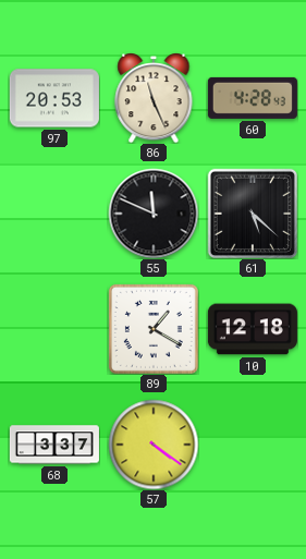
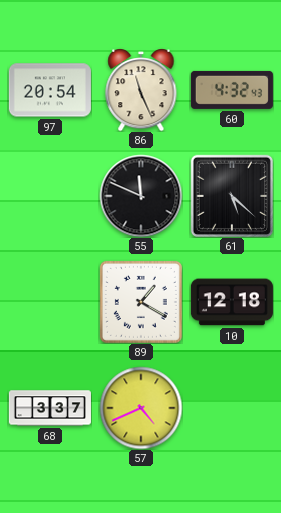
97: 20:53 -> 20:54
60: 4:28 -> 4:32
57: 4:21 -> 4:41
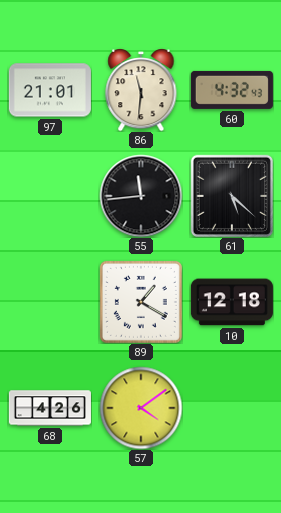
97: 20:54 -> 21:01
86: 11:26 -> 11:31
55: 11:49 -> 11:44
68: 3:37 -> 4:26
57: 4:41 -> 4:09
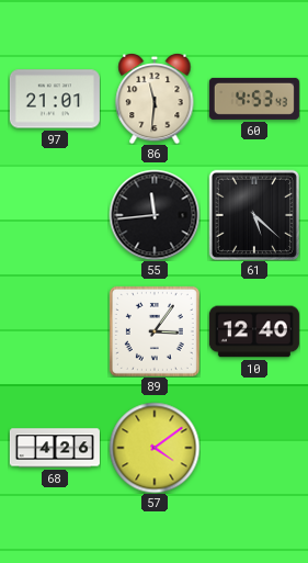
60: 4:32 -> 4:53
89: 1:20 -> 3:06
10: 12:18 -> 12:40
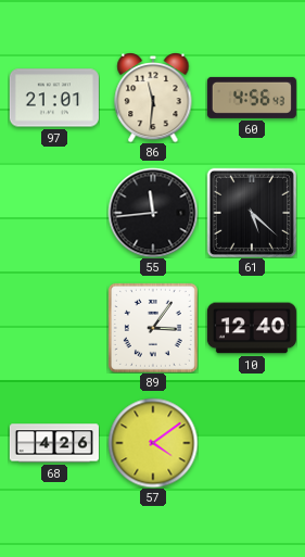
60: 4:53 -> 4:56
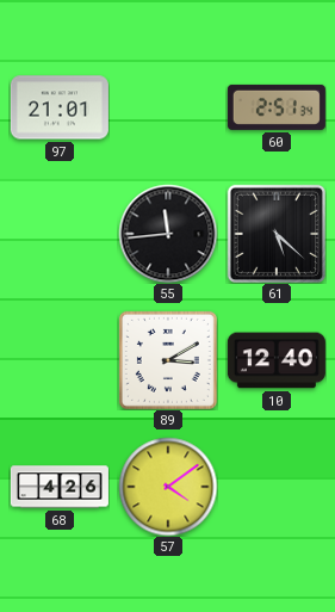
86: 11:31 -> none
60: 4:56 -> 2:51
89: 3:06 -> 3:10
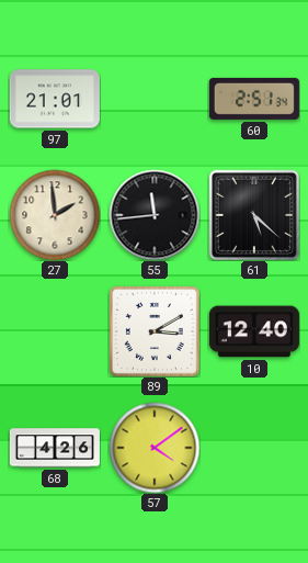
27: none -> 1:59
